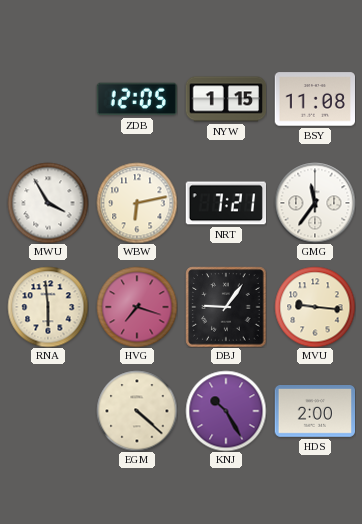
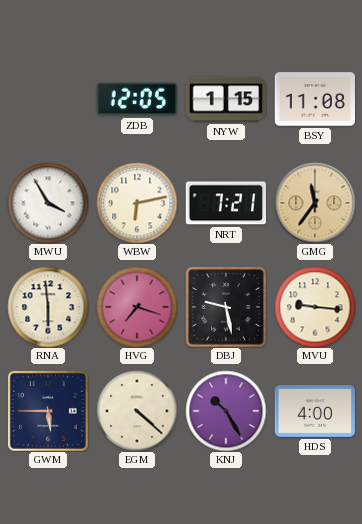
GMG dial: white -> champagne
DBJ: 9:06 -> 9:28
GWM: none -> 5:45
HDS: 2:00 -> 4:00
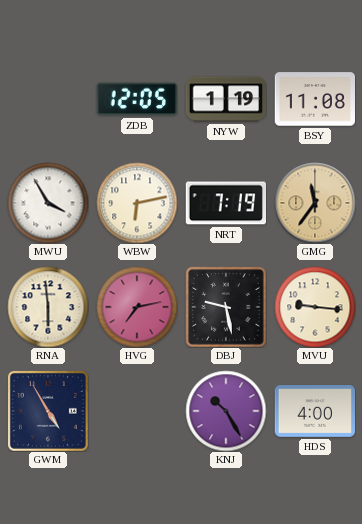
NYW: 1:15 -> 1:19
NRT: 7:21 -> 7:19
HVG: 7:18 -> 7:13
GWM: 5:45 -> 4:55
EGM: 4:22 -> none
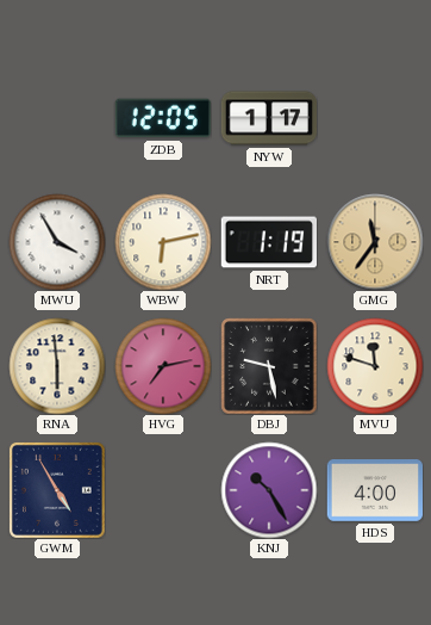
NYW: 1:19 -> 1:17
BSY: 11:08 -> none
NRT: 7:19 -> 1:19
MVU: 9:16 -> 11:48
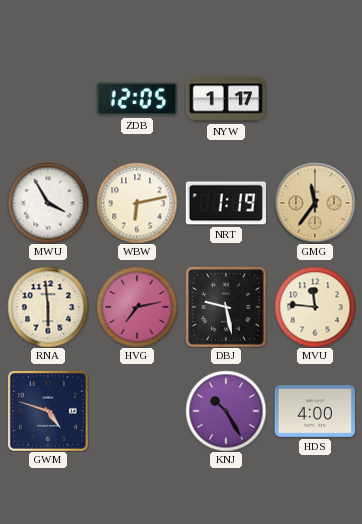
MVU: 11:48 -> 11:46
GWM: 4:55 -> 4:48
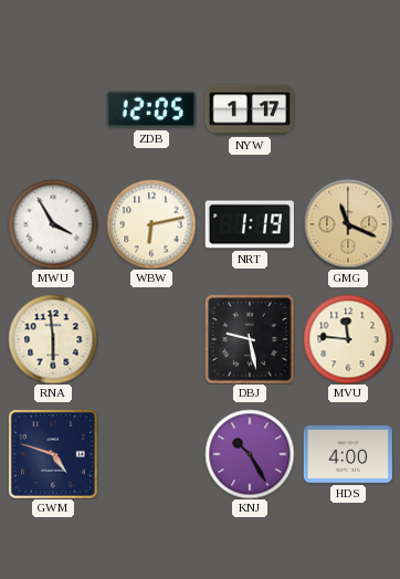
GMG: 11:36 -> 11:19
HVG: 7:13 -> none
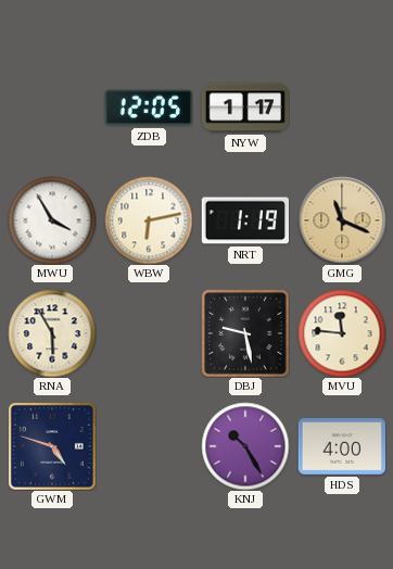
RNA: 5:59 -> 5:55
